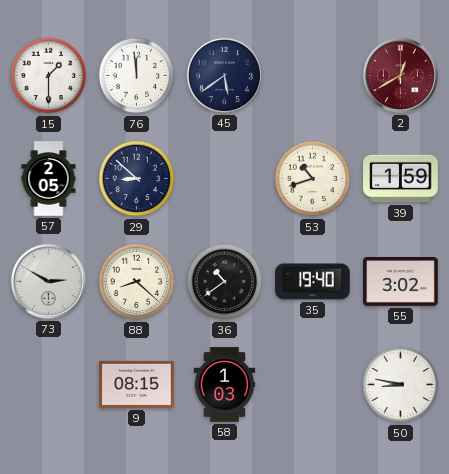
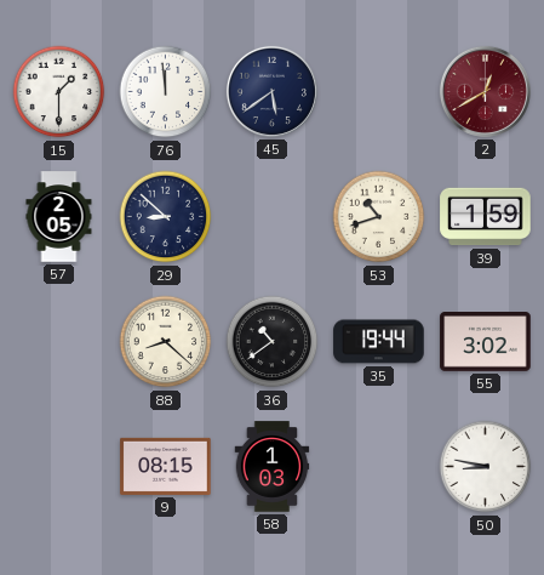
73: 2:50 -> none
35: 19:40 -> 19:44
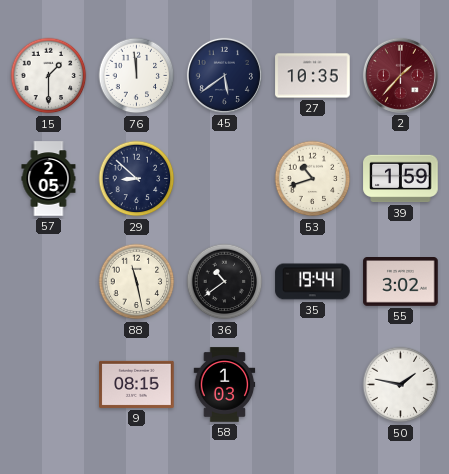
27: none -> 10:35
2: 12:40 -> 1:37
88: 8:22 -> 11:28
50: 8:47 -> 1:47
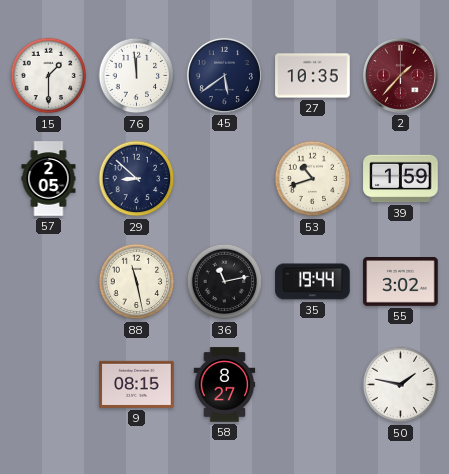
36: 10:39 -> 11:13
58: 1:03 -> 8:27
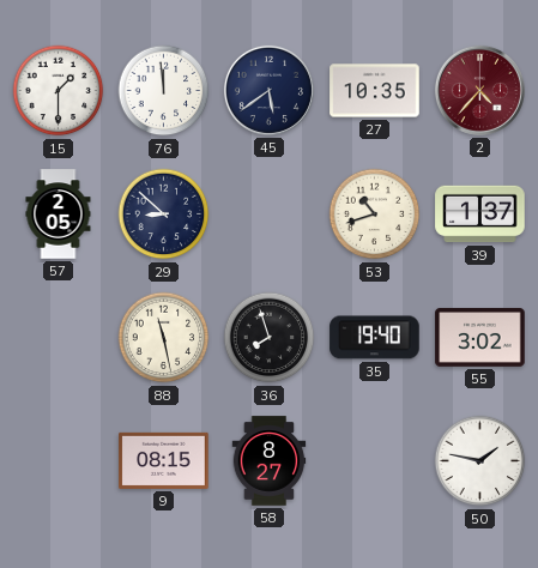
2: 1:37 -> 4:37
39: 1:59 -> 1:37
36: 11:13 -> 7:57
35: 19:44 -> 19:40
